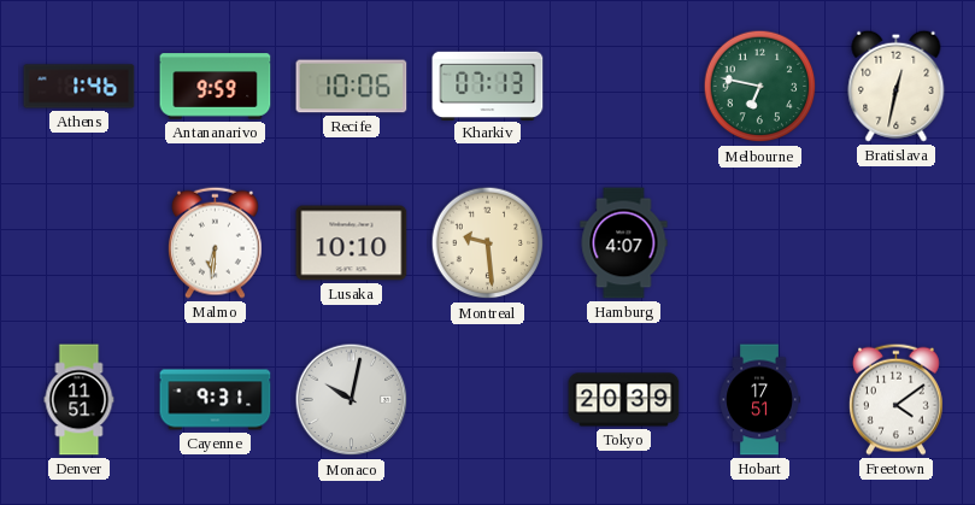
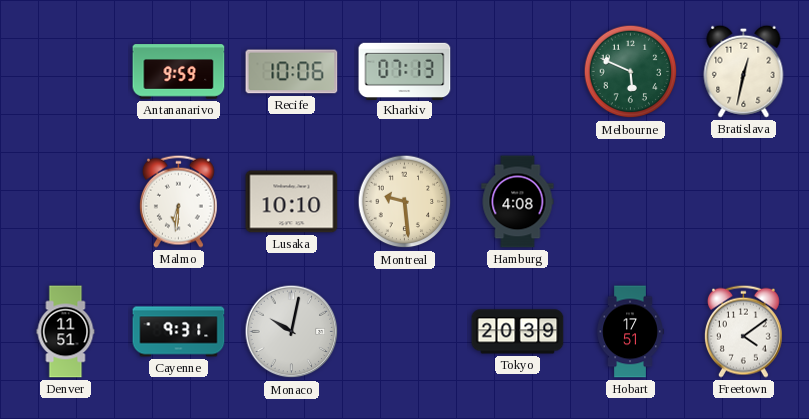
Athens: 1:46 -> none
Melbourne: 6:47 -> 5:49
Hamburg: 4:07 -> 4:08
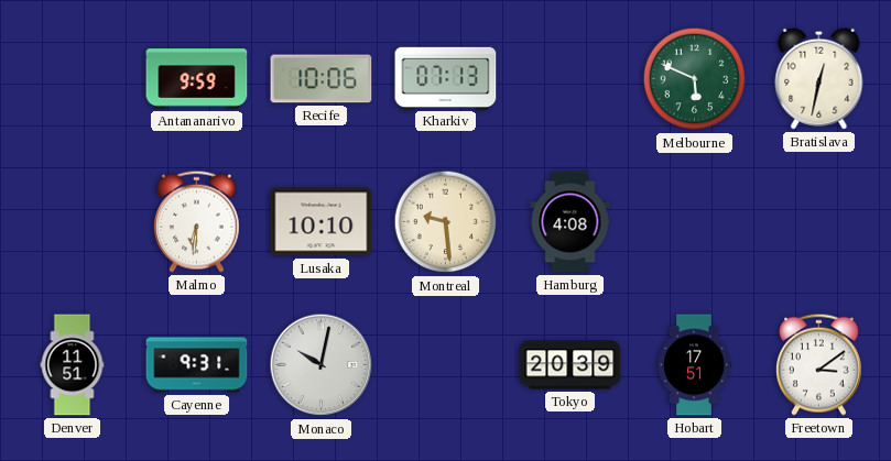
Freetown: 4:09 -> 3:09
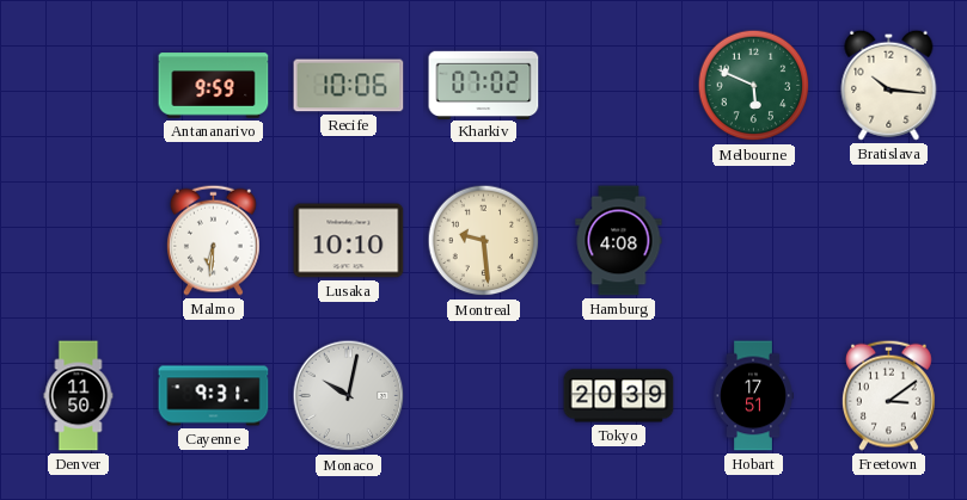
Kharkiv: 07:13 -> 07:02
Bratislava: 12:32 -> 10:16
Denver: 11:51 -> 11:50
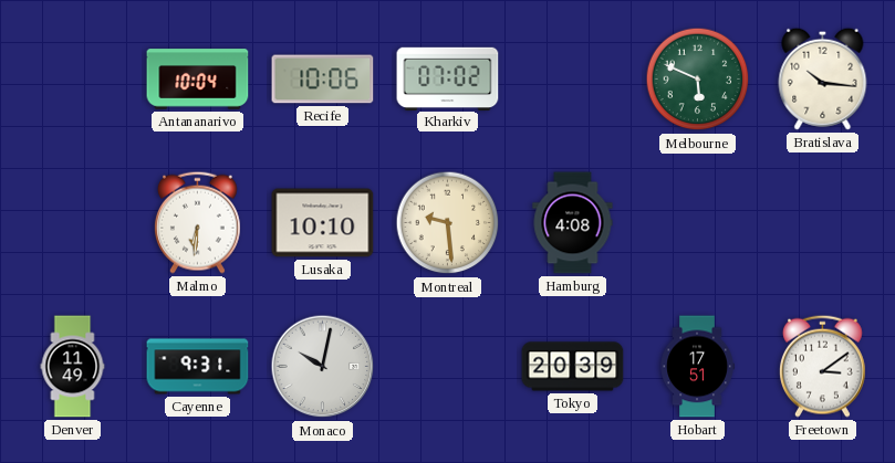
Antananarivo: 9:59 -> 10:04
Denver: 11:50 -> 11:49
